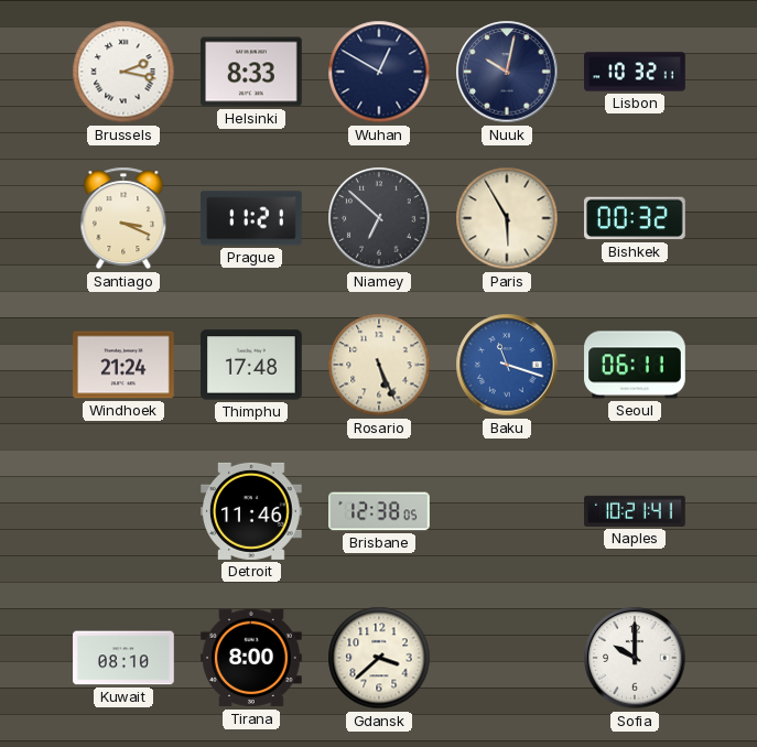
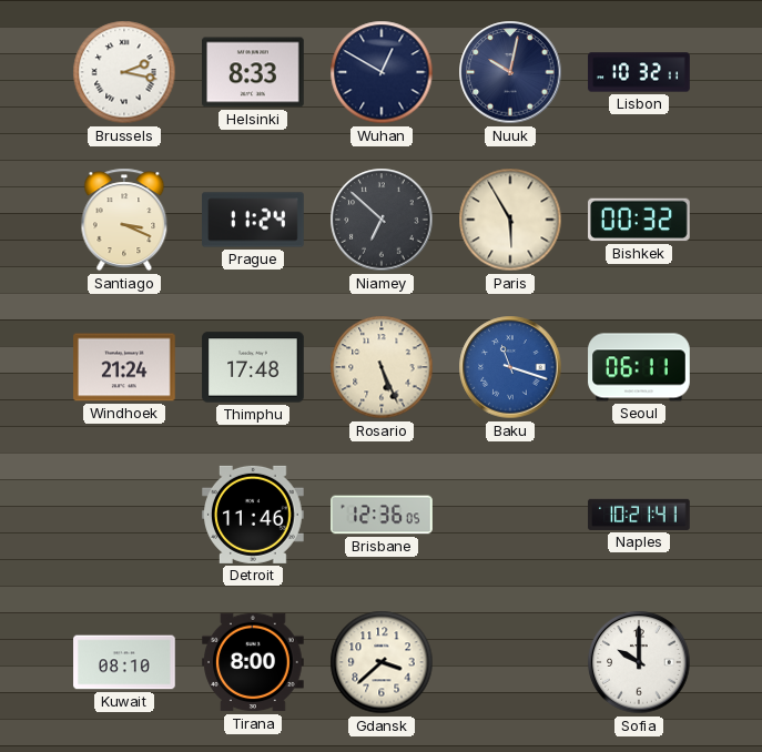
Prague: 11:21 -> 11:24
Brisbane: 12:38 -> 12:36
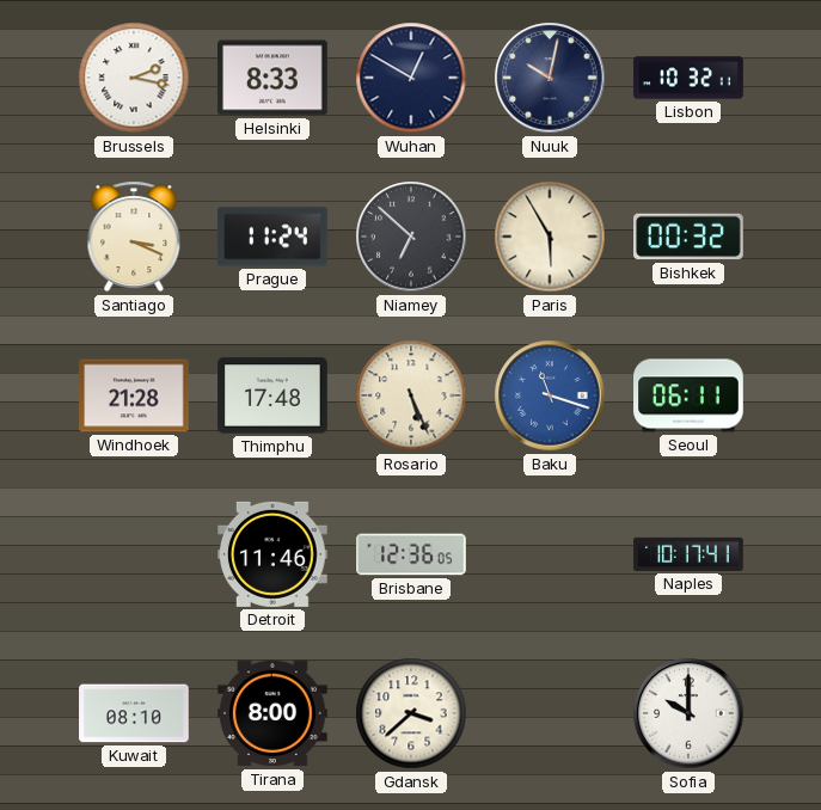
Windhoek: 21:24 -> 21:28
Naples: 10:21 -> 10:17
